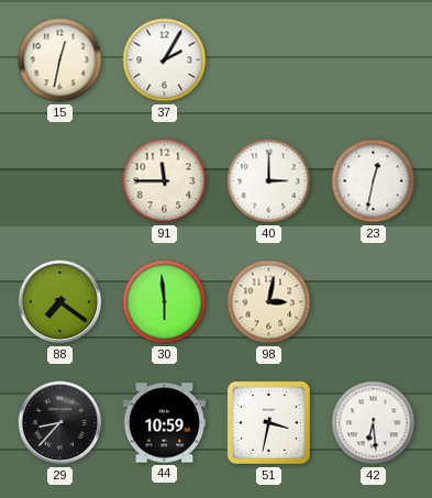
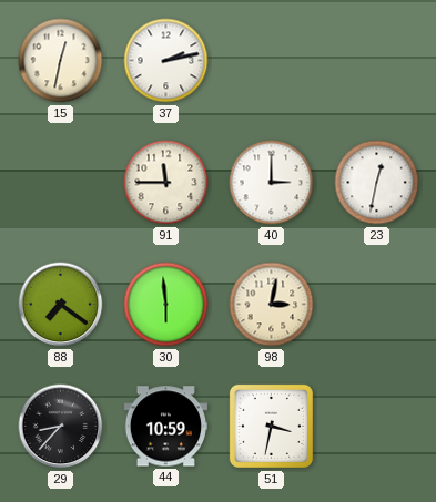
37: 2:05 -> 2:13
42: 6:29 -> none
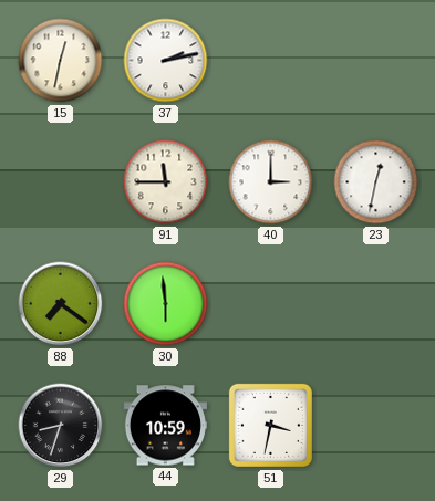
98: 3:02 -> none
29: 8:37 -> 8:33
